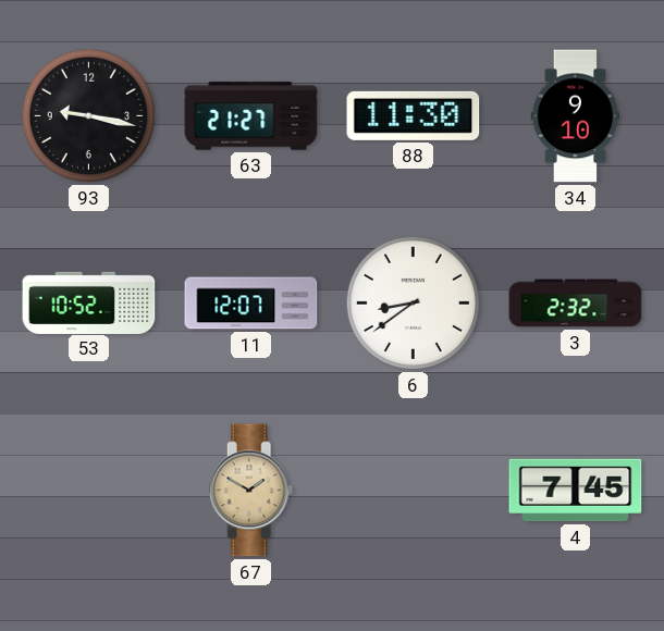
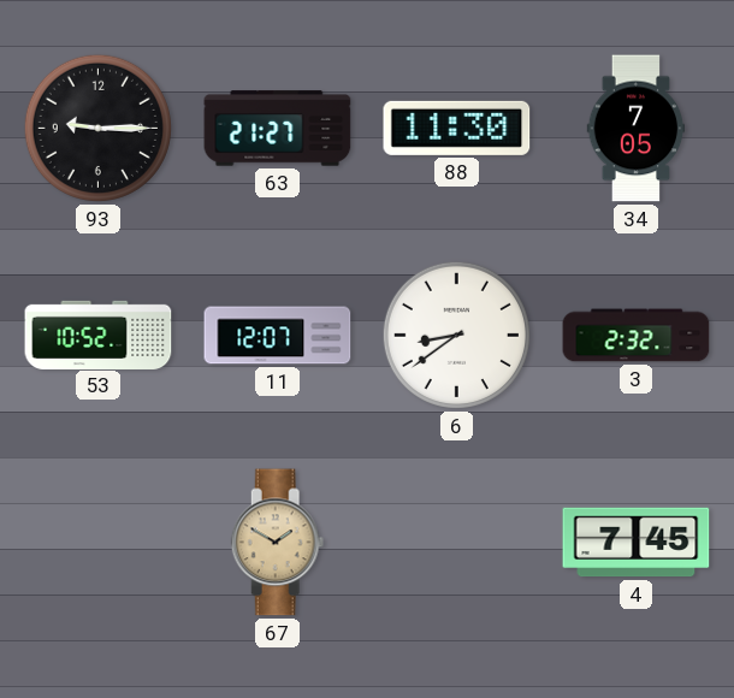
93: 9:17 -> 9:15
34: 9:10 -> 7:05
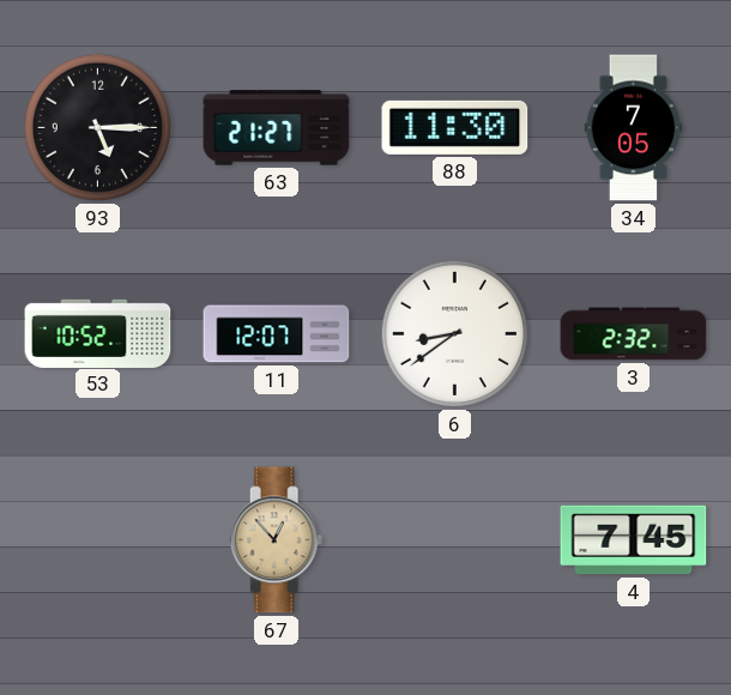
93: 9:15 -> 5:15
67: 1:50 -> 12:53
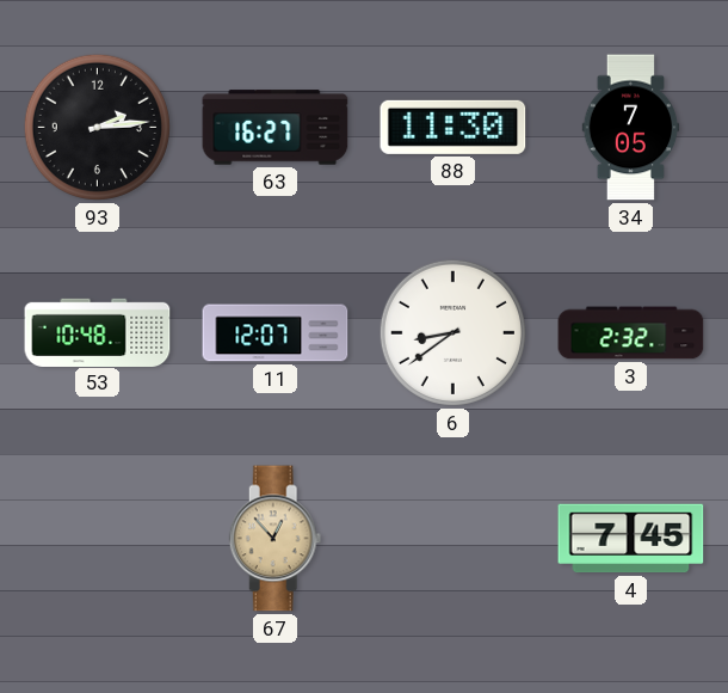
93: 5:15 -> 2:14
63: 21:27 -> 16:27
53: 10:52 -> 10:48
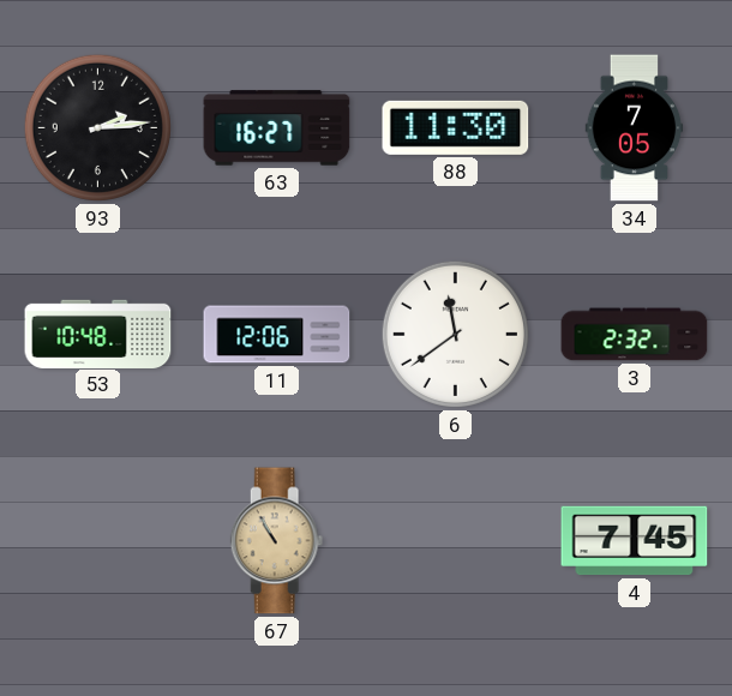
11: 12:07 -> 12:06
6: 8:39 -> 11:39
67: 12:53 -> 10:55
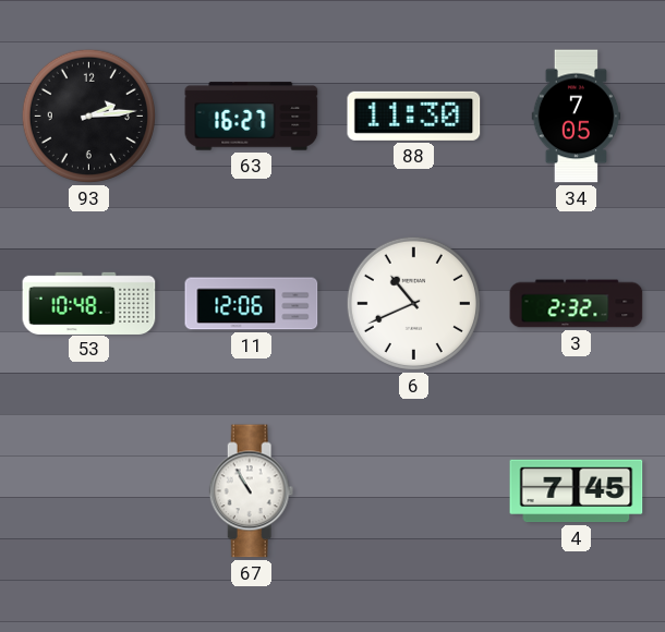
6: 11:39 -> 10:41
67 dial: champagne -> white
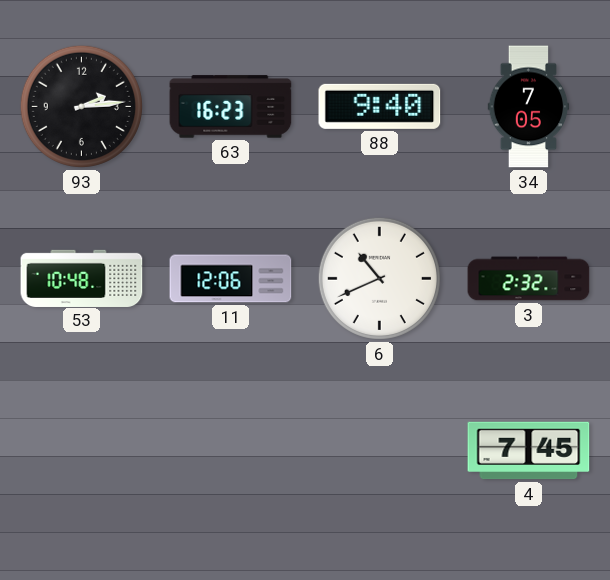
63: 16:27 -> 16:23
88: 11:30 -> 9:40
67: 10:55 -> none
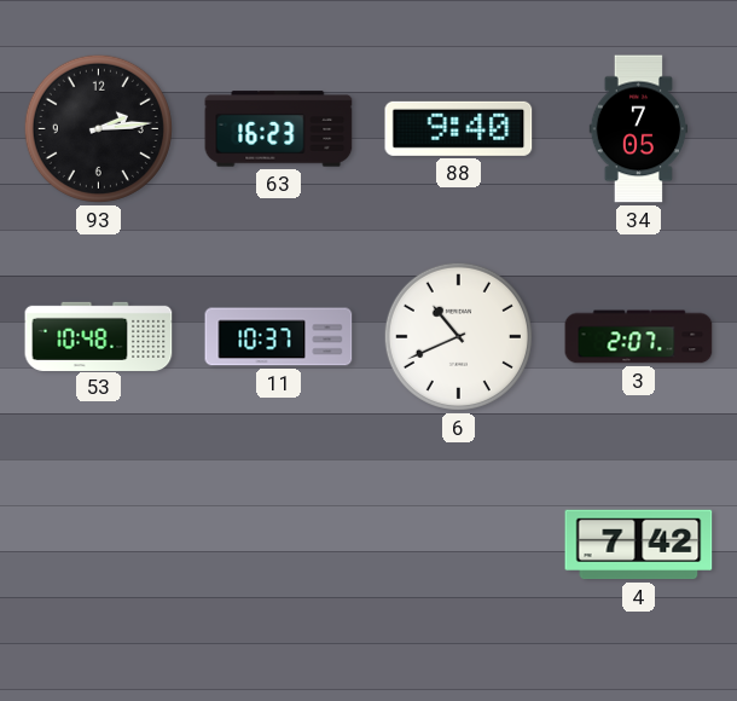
11: 12:06 -> 10:37
3: 2:32 -> 2:07
4: 7:45 -> 7:42
